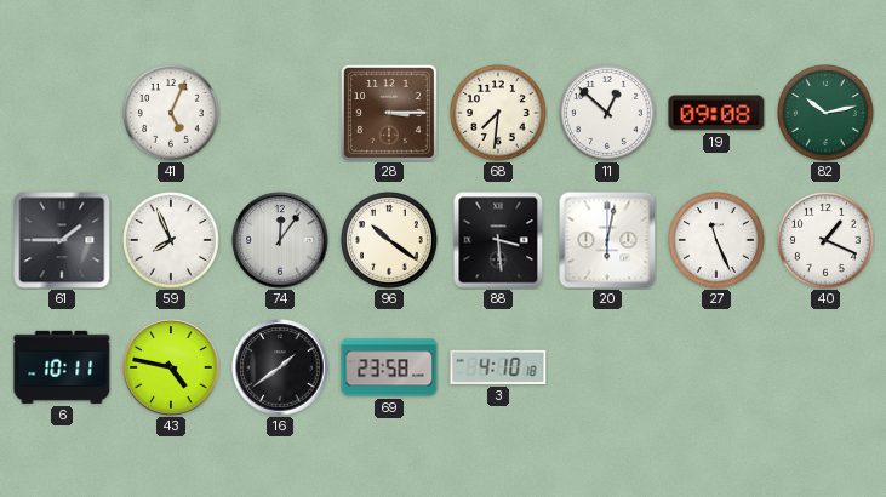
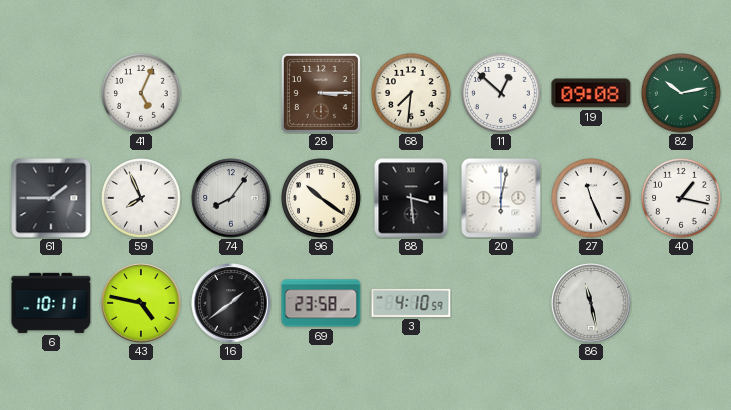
74: 12:06 -> 8:06
40: 1:19 -> 1:17
3: 4:10:18 -> 4:10:59
86: none -> 11:28
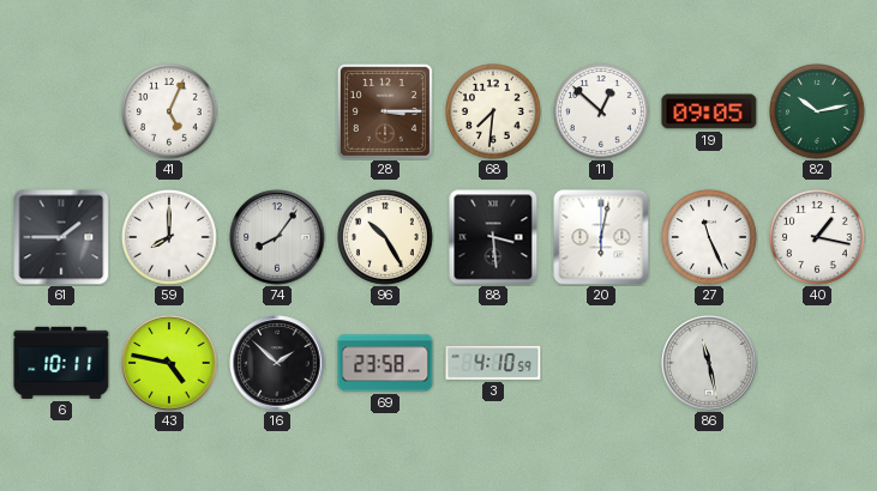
19: 09:08 -> 09:05
59: 7:56 -> 8:00
96: 10:21 -> 10:25
16: 1:39 -> 1:52
